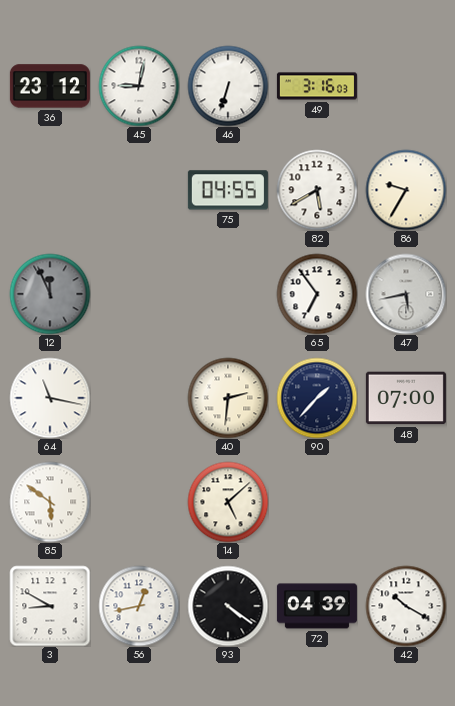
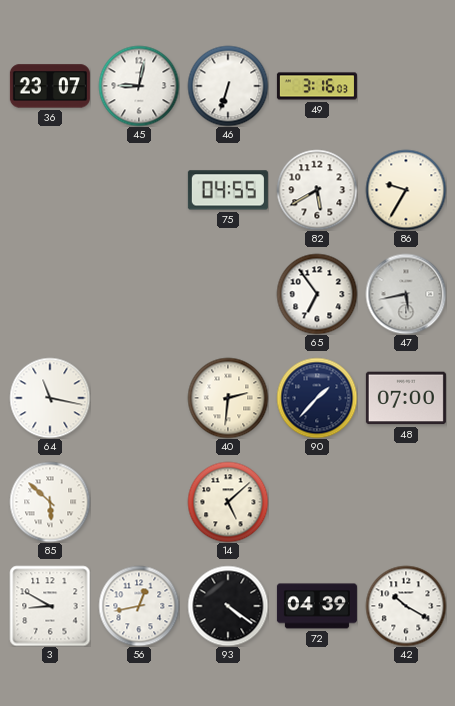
36: 23:12 -> 23:07
12: 11:56 -> none
85: 5:51 -> 5:52
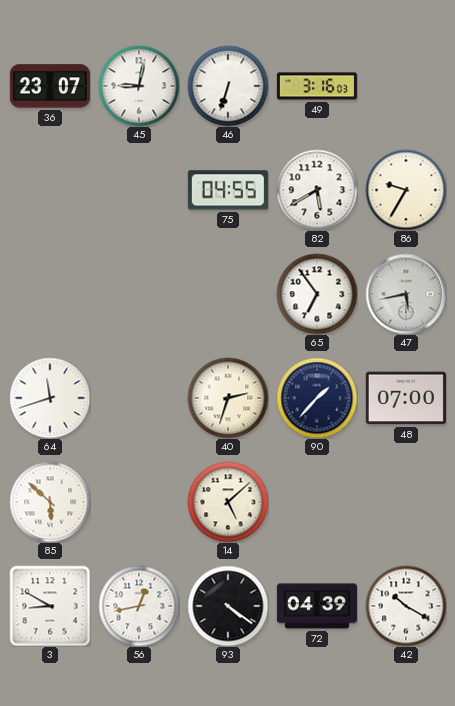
64: 11:17 -> 11:42
40: 2:31 -> 2:33
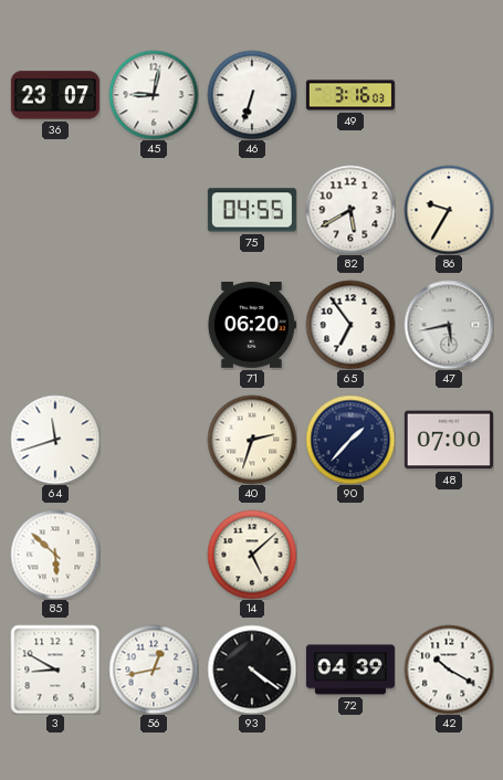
71: none -> 06:20
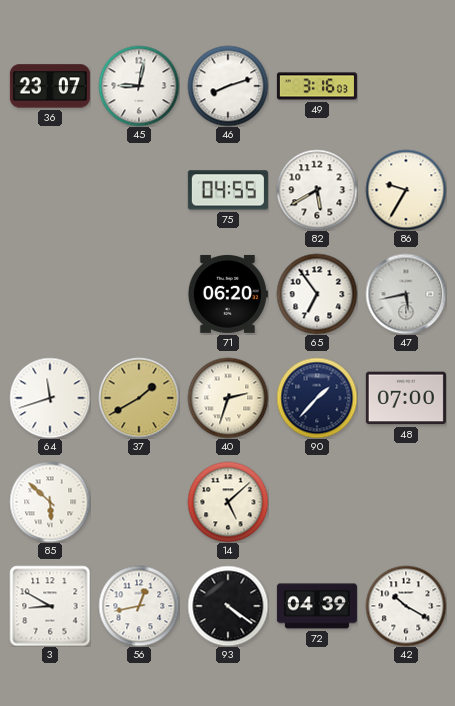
46: 6:33 -> 8:12
37: none -> 1:40
